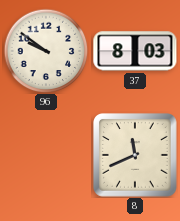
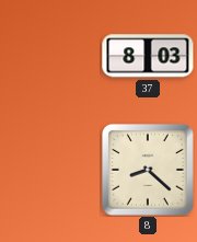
96: 9:51 -> none
8: 11:41 -> 8:22
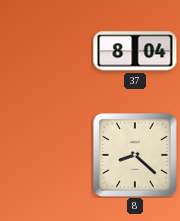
37: 8:03 -> 8:04
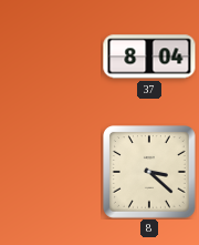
8: 8:22 -> 3:22
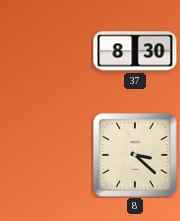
37: 8:04 -> 8:30
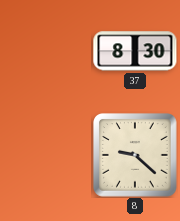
8: 3:22 -> 9:22
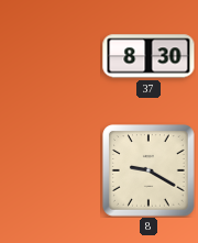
8: 9:22 -> 9:20
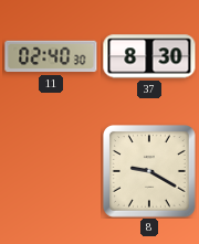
11: none -> 02:40
